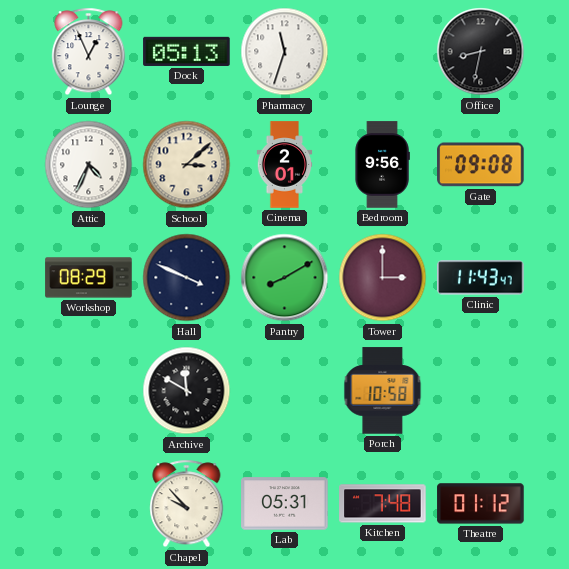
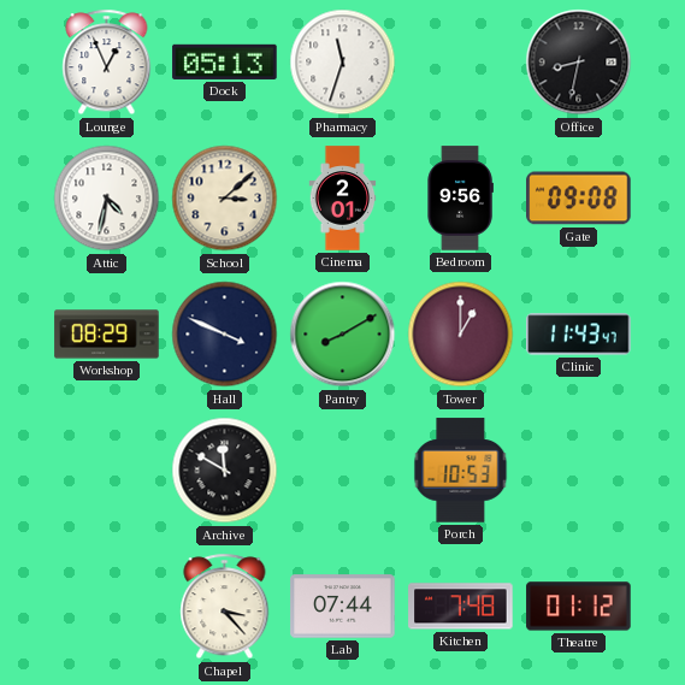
Attic: 4:34 -> 4:32
Tower: 3:00 -> 1:00
Porch: 10:58 -> 10:53
Chapel: 9:53 -> 3:23
Lab: 05:31 -> 07:44
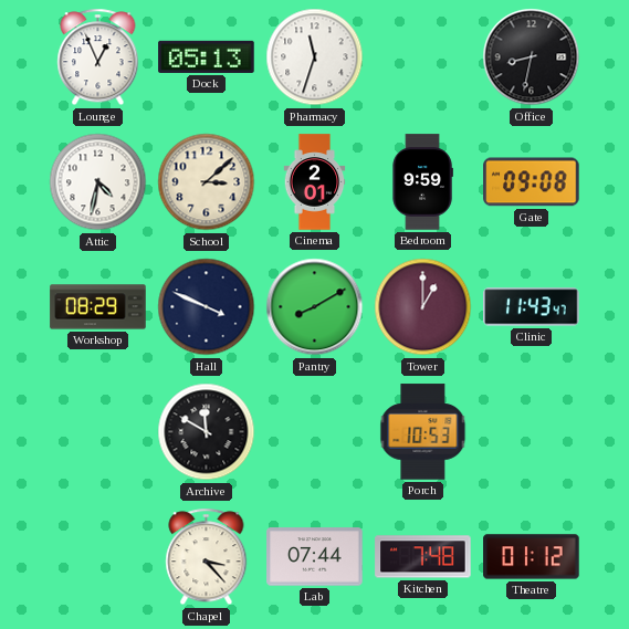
Bedroom: 9:56 -> 9:59
